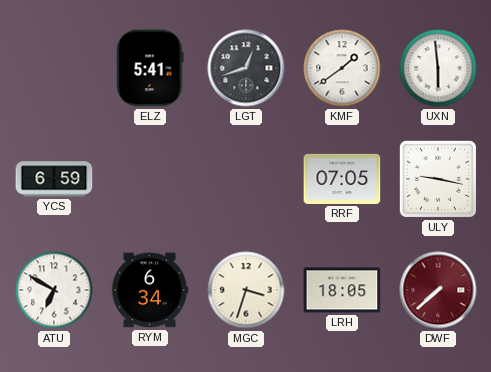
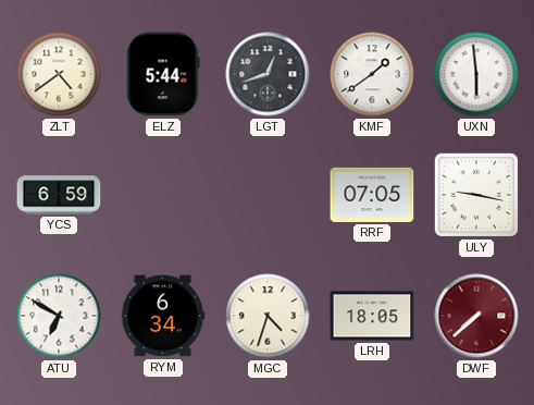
ZLT: none -> 4:39
ELZ: 5:41 -> 5:44
MGC: 3:33 -> 4:33
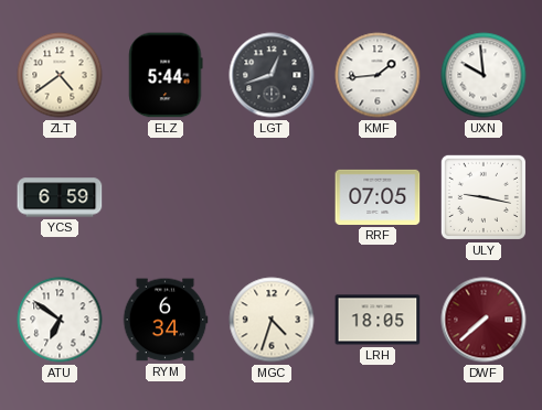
KMF: 1:39 -> 1:44
UXN: 5:59 -> 9:59
ATU: 6:50 -> 6:51
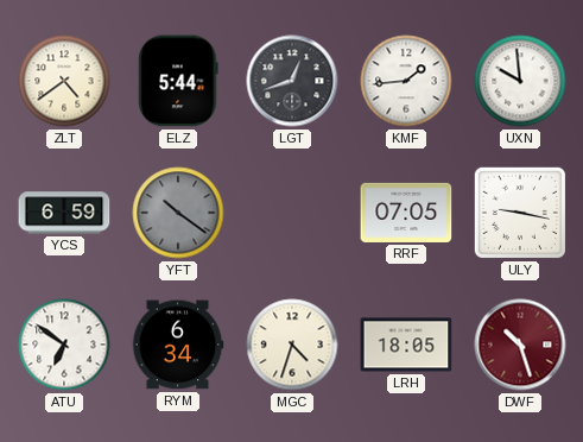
YFT: none -> 10:21
DWF: 7:38 -> 10:27
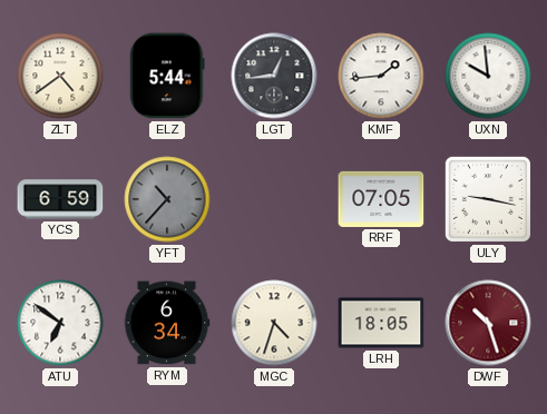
LGT: 12:42 -> 12:44
YFT: 10:21 -> 10:37
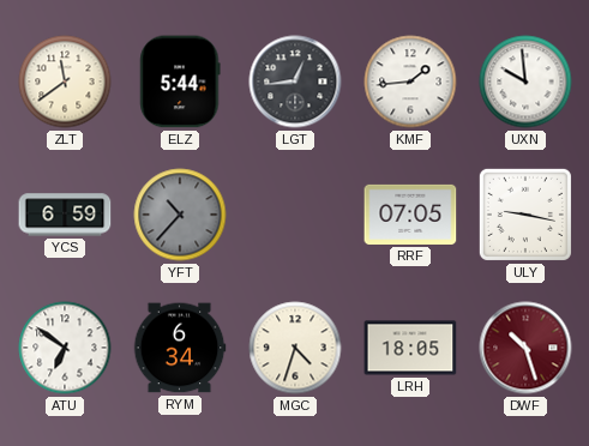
ZLT: 4:39 -> 11:39
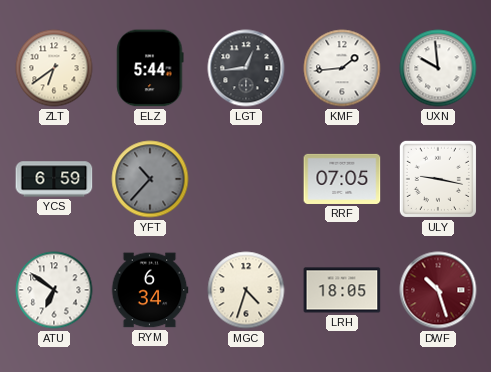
ZLT: 11:39 -> 6:39
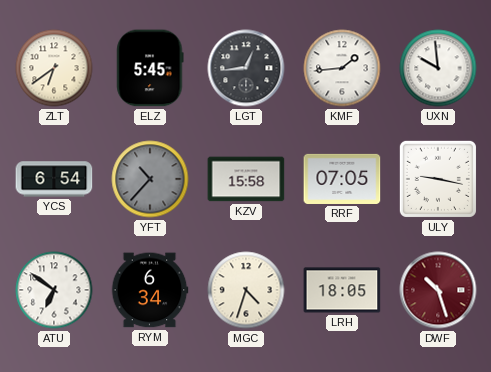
ELZ: 5:44 -> 5:45
YCS: 6:59 -> 6:54
KZV: none -> 15:58
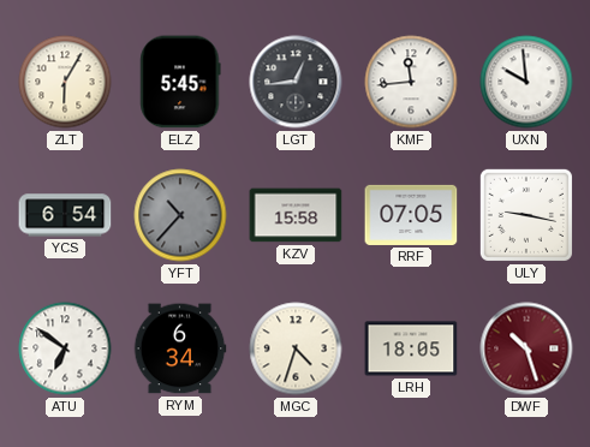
ZLT: 6:39 -> 6:05
KMF: 1:44 -> 11:44
